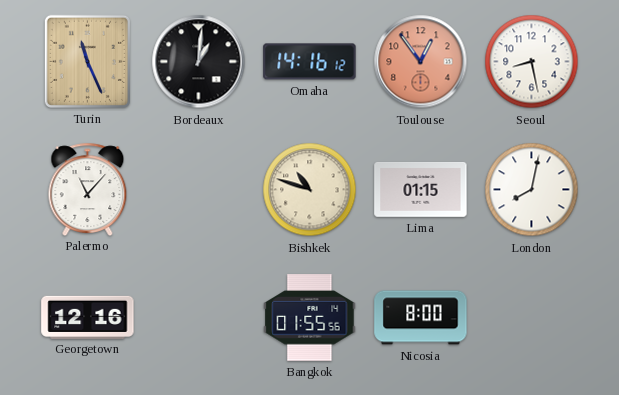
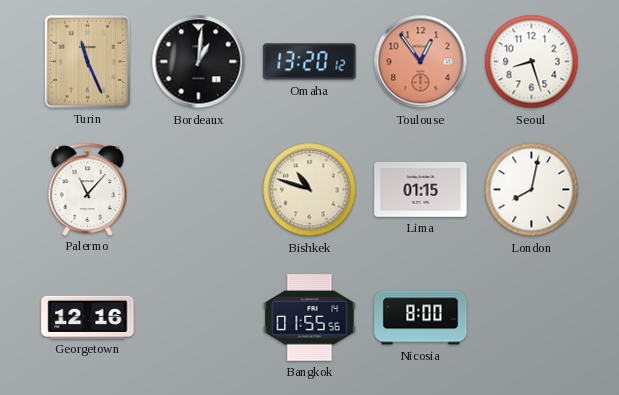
Omaha: 14:16 -> 13:20
Seoul: 8:28 -> 8:27
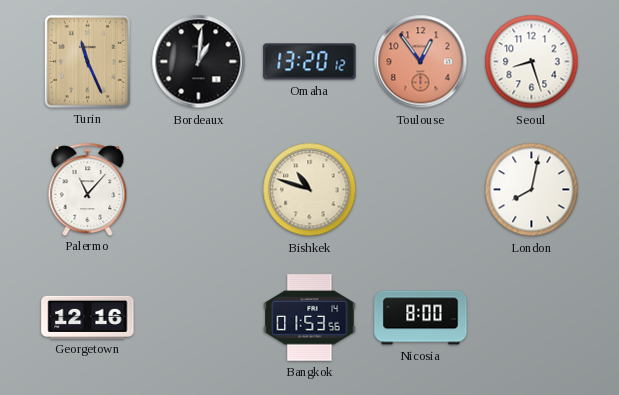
Lima: 01:15 -> none
Bangkok: 01:55 -> 01:53
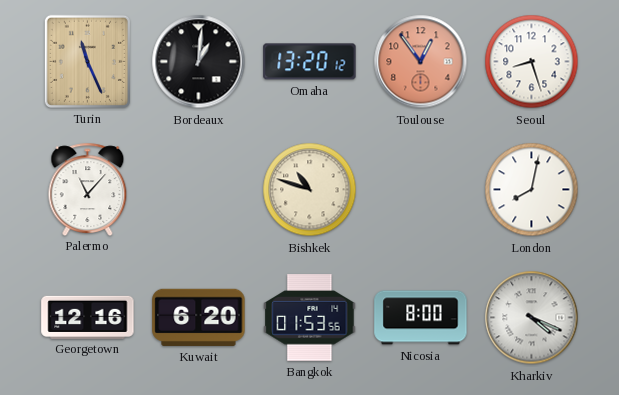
Kuwait: none -> 6:20
Kharkiv: none -> 4:19
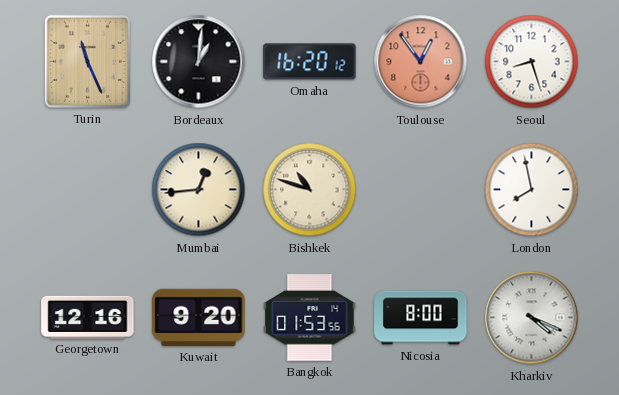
Omaha: 13:20 -> 16:20
Palermo: 11:07 -> none
Mumbai: none -> 12:44
London: 8:02 -> 7:58
Kuwait: 6:20 -> 9:20
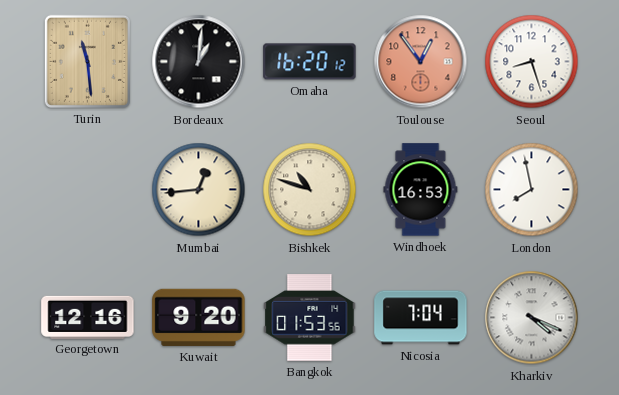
Turin: 11:26 -> 11:29
Windhoek: none -> 16:53
Nicosia: 8:00 -> 7:04
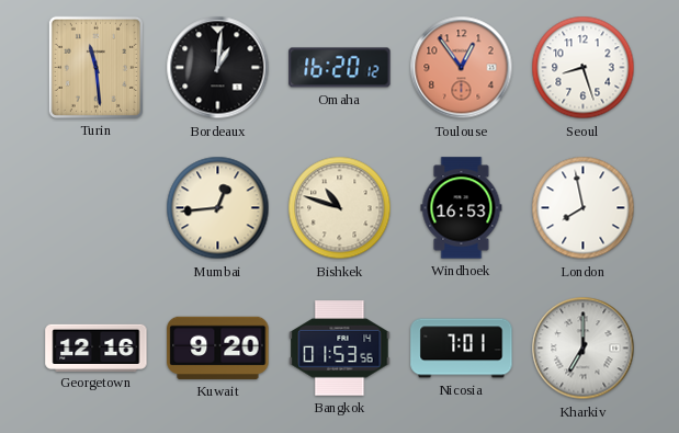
Nicosia: 7:04 -> 7:01
Kharkiv: 4:19 -> 7:00
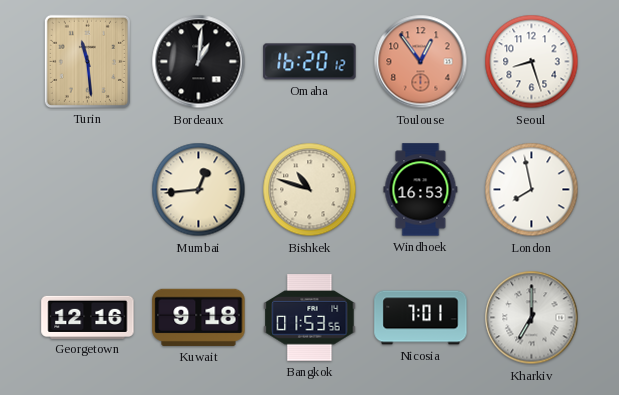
Kuwait: 9:20 -> 9:18
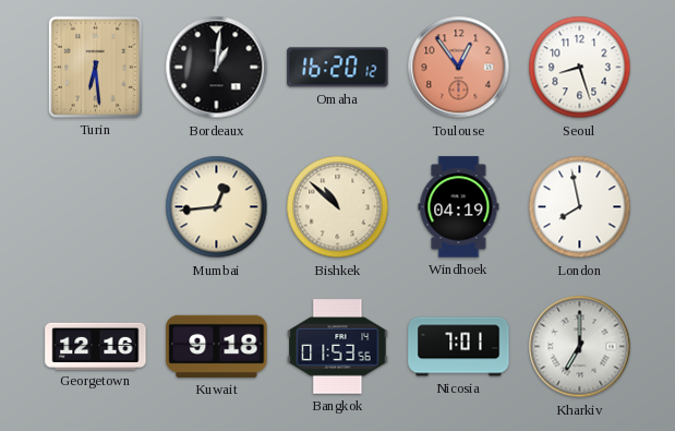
Turin: 11:29 -> 6:29
Bishkek: 10:48 -> 10:52
Windhoek: 16:53 -> 04:19
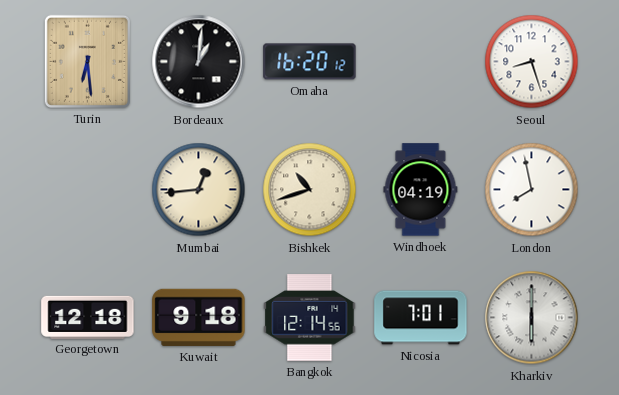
Toulouse: 12:54 -> none
Bishkek: 10:52 -> 10:42
Georgetown: 12:16 -> 12:18
Bangkok: 01:53 -> 12:14
Kharkiv: 7:00 -> 6:00
